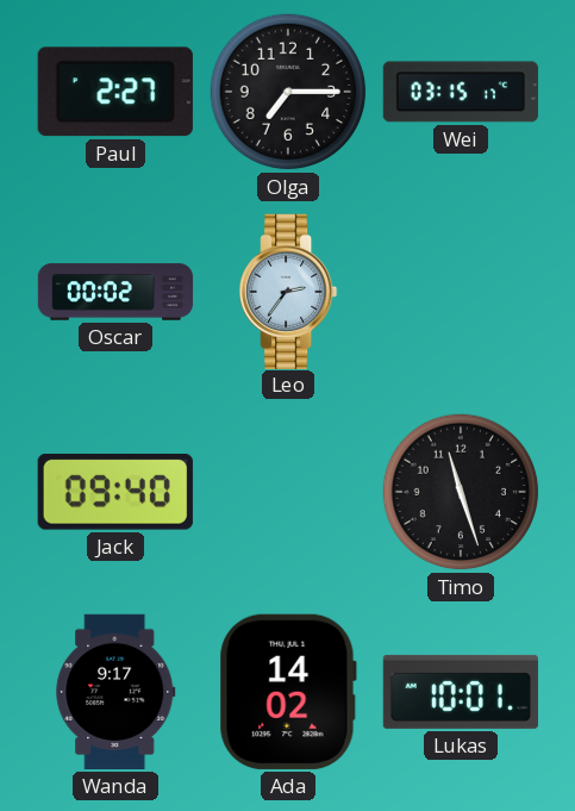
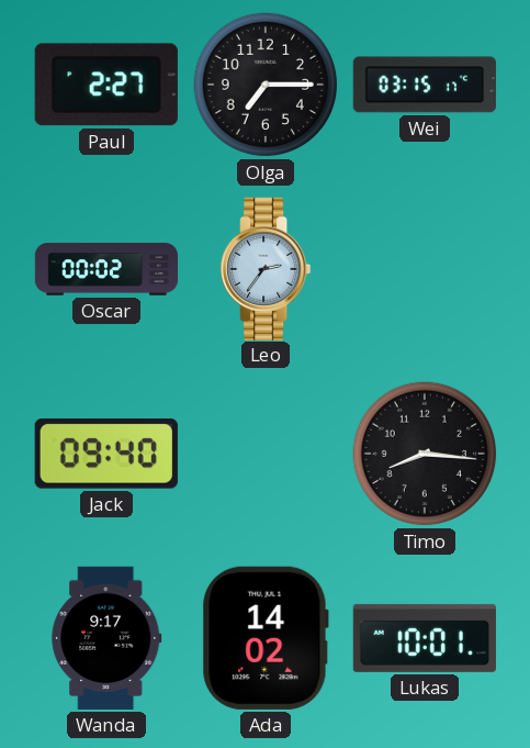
Timo: 11:27 -> 8:16
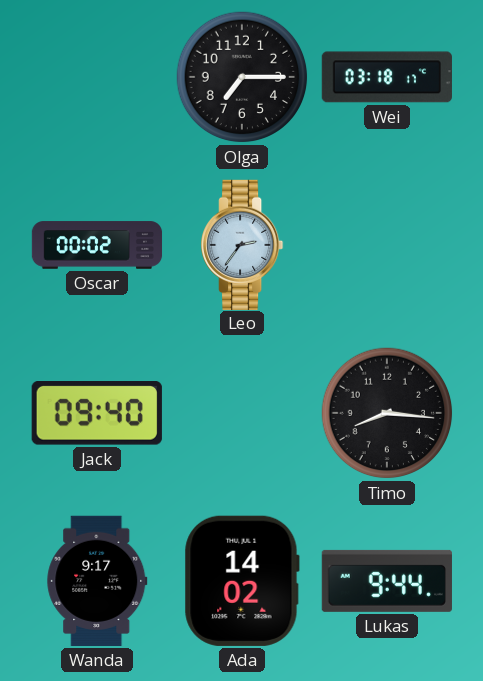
Paul: 2:27 -> none
Wei: 03:15 -> 03:18
Lukas: 10:01 -> 9:44
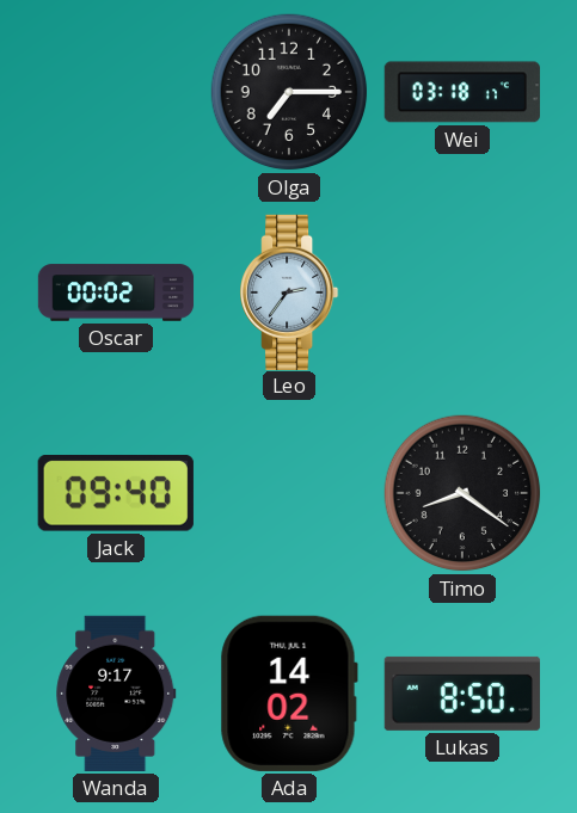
Timo: 8:16 -> 8:21
Lukas: 9:44 -> 8:50
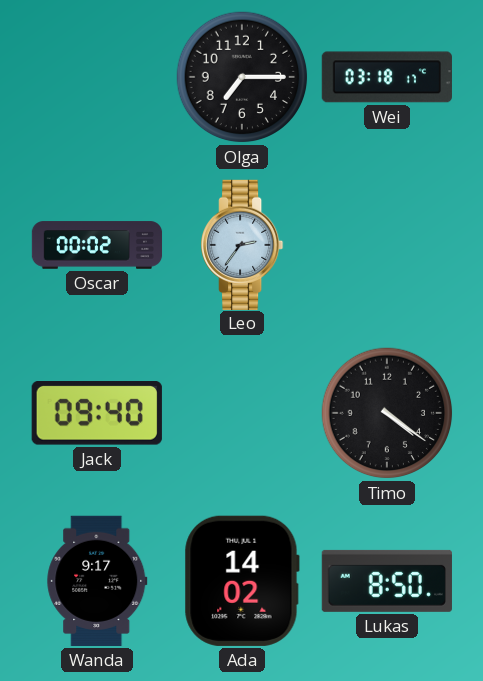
Timo: 8:21 -> 4:21
